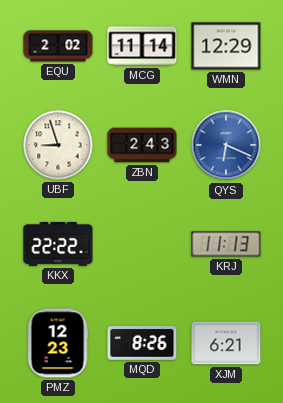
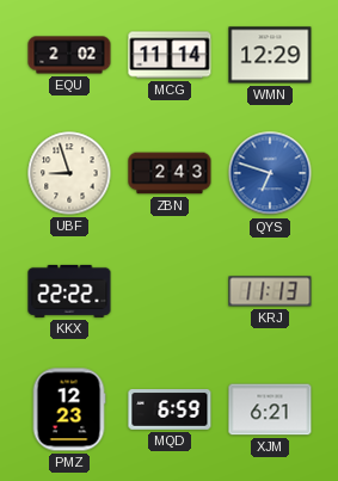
QYS: 6:19 -> 6:48
MQD: 8:26 -> 6:59
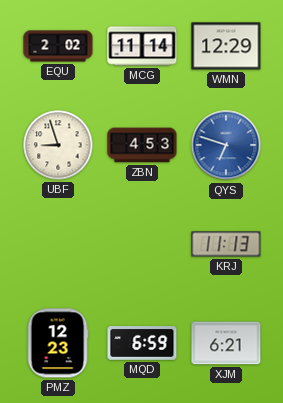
ZBN: 2:43 -> 4:53
KKX: 22:22 -> none
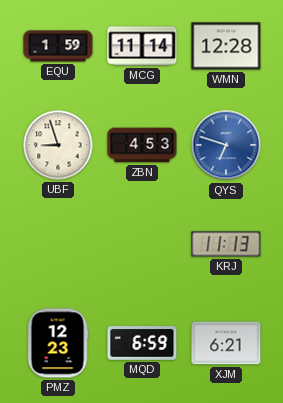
EQU: 2:02 -> 1:59
WMN: 12:29 -> 12:28
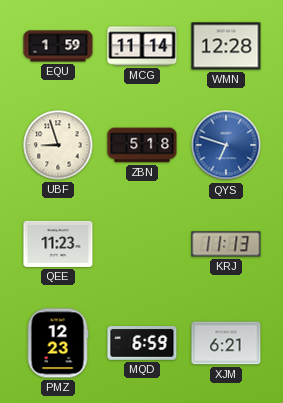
ZBN: 4:53 -> 5:18
QEE: none -> 11:23
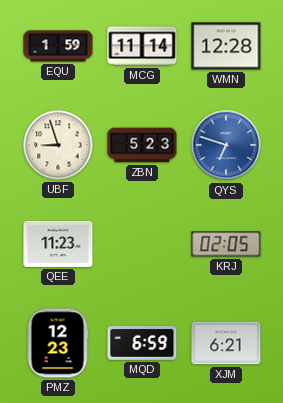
ZBN: 5:18 -> 5:23
KRJ: 11:13 -> 02:05
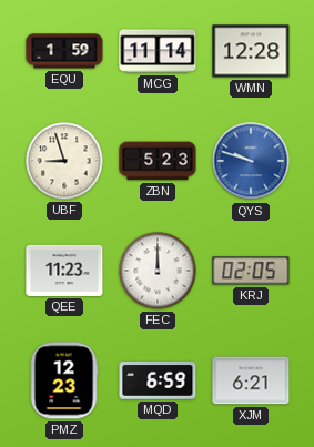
QYS: 6:48 -> 9:48
FEC: none -> 12:00
